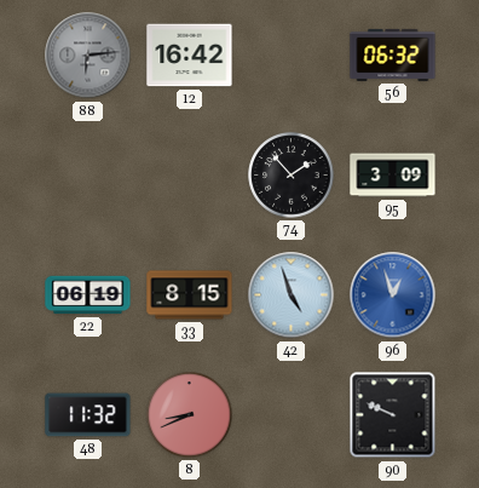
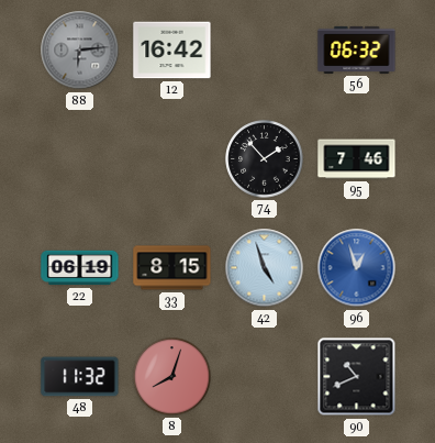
95: 3:09 -> 7:46
8: 8:41 -> 8:03
90: 9:49 -> 10:41
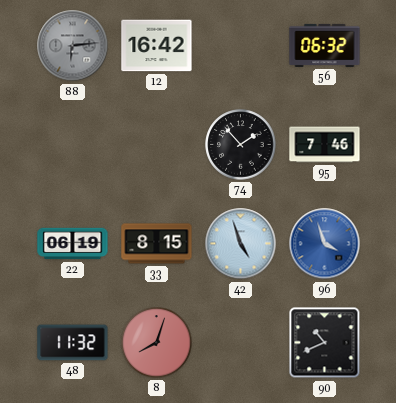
96: 12:57 -> 3:57
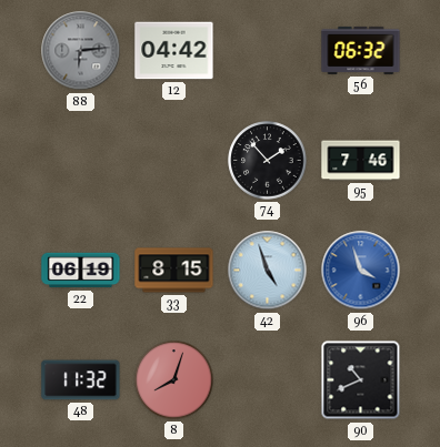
12: 16:42 -> 04:42
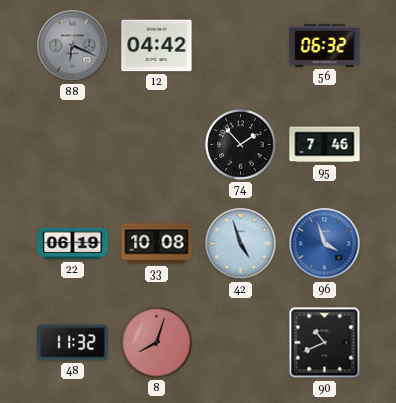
88: 6:14 -> 6:19
33: 8:15 -> 10:08
